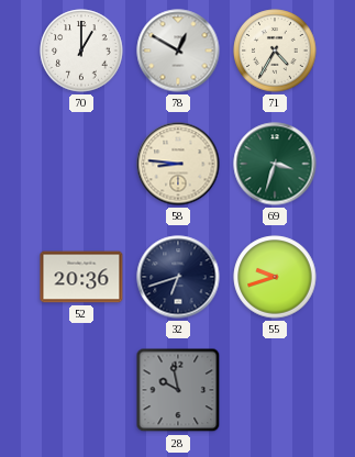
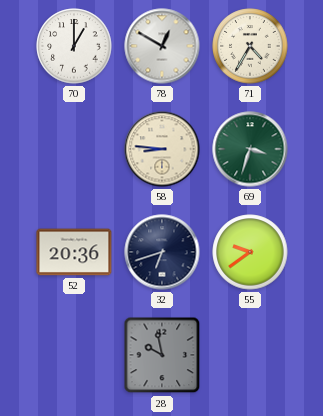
55: 9:42 -> 9:39
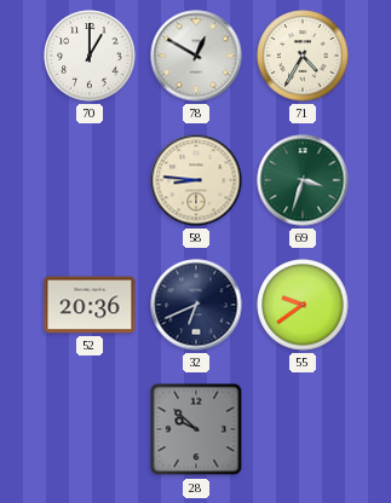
32: 6:42 -> 6:41
28: 9:58 -> 9:52
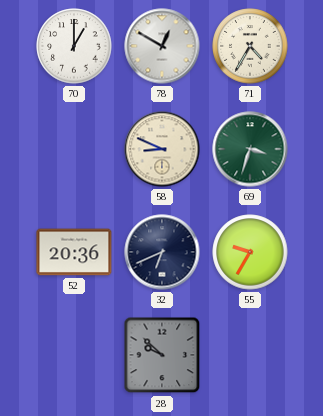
58: 8:46 -> 8:49
55: 9:39 -> 9:35
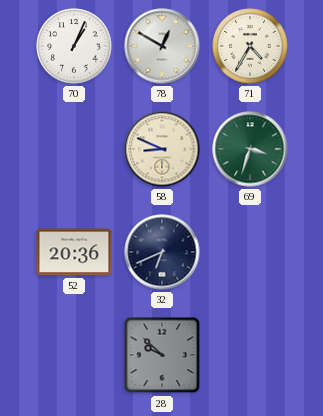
70: 1:00 -> 1:04
55: 9:35 -> none
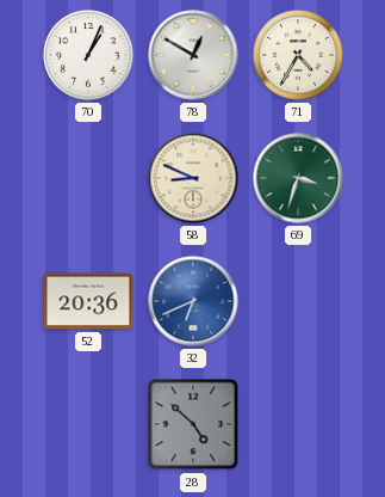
32 dial: navy -> blue
28: 9:52 -> 4:52
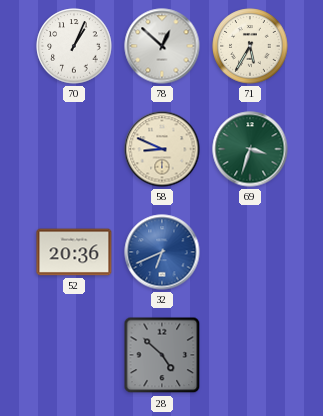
78: 12:50 -> 12:52
71: 4:35 -> 5:35
